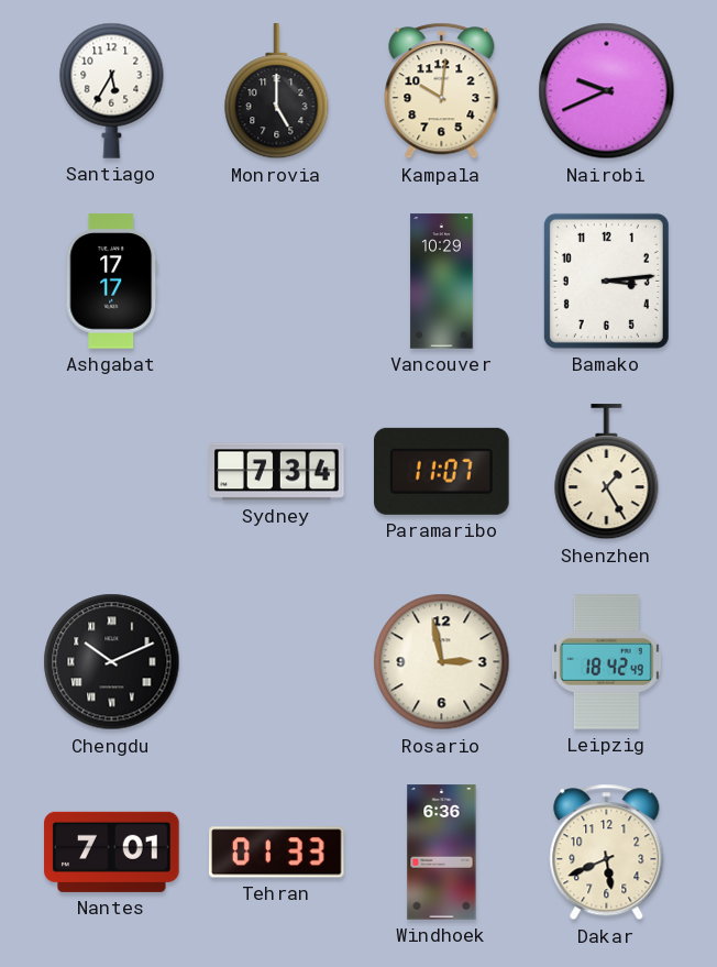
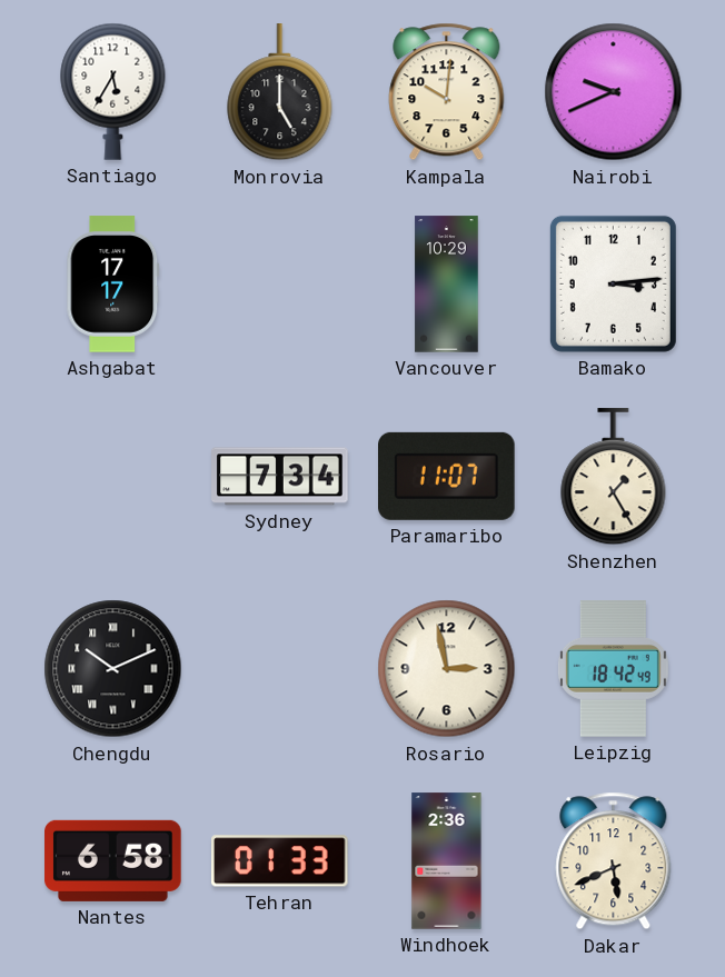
Nantes: 7:01 -> 6:58
Windhoek: 6:36 -> 2:36
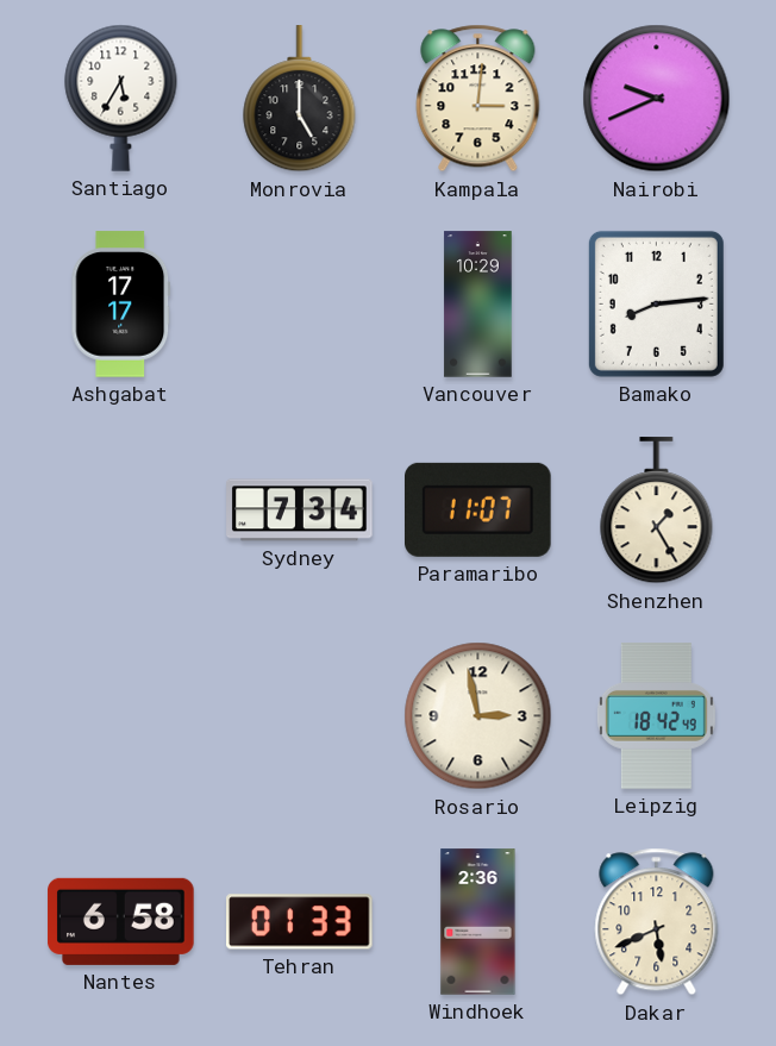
Kampala: 10:01 -> 3:01
Bamako: 3:14 -> 8:14
Chengdu: 10:11 -> none
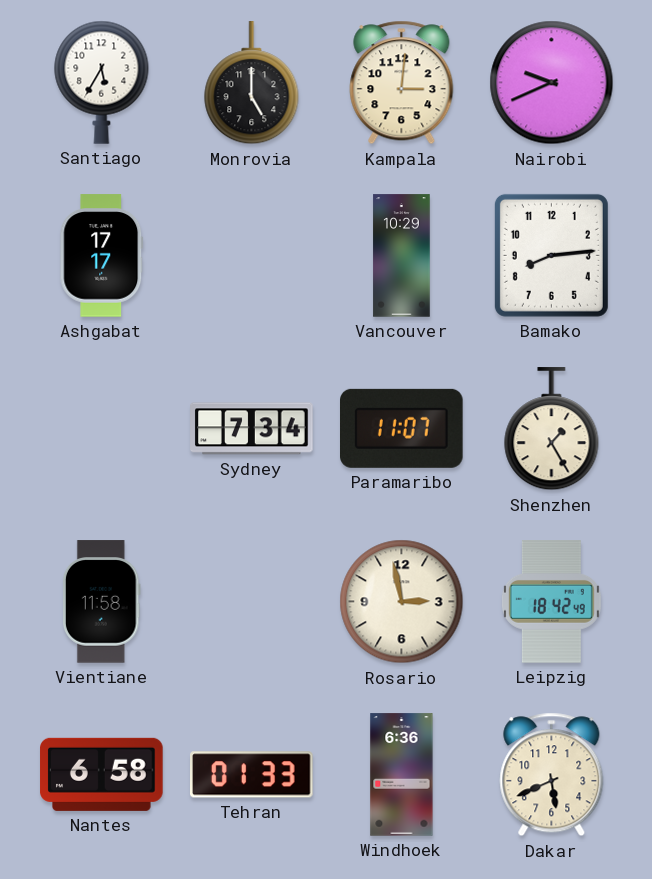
Vientiane: none -> 11:58
Windhoek: 2:36 -> 6:36
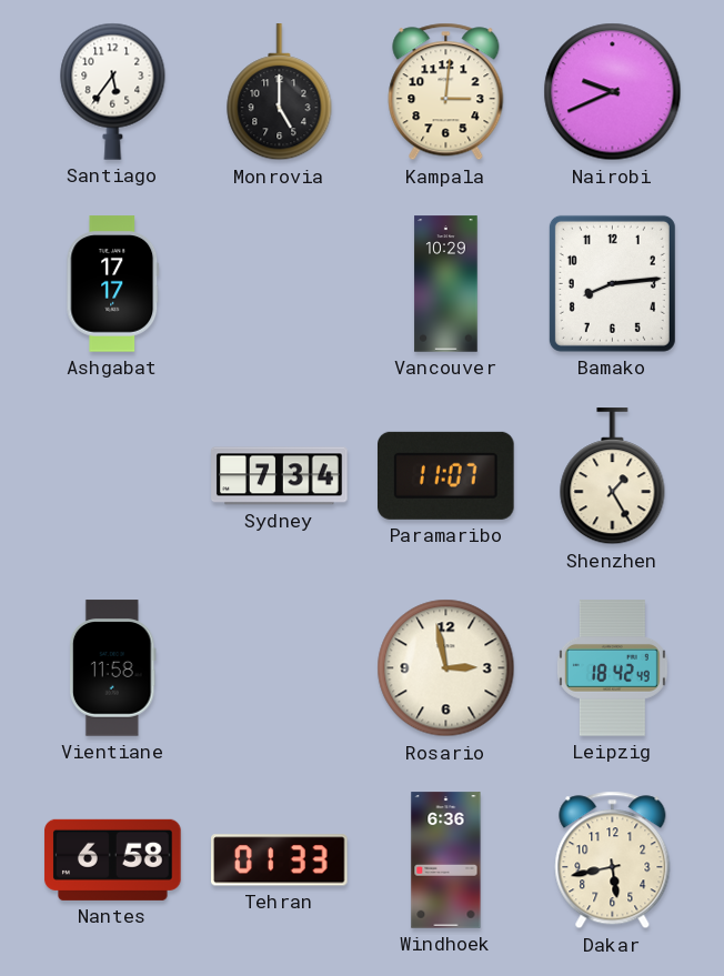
Santiago: 5:35 -> 5:36
Dakar: 5:41 -> 5:43
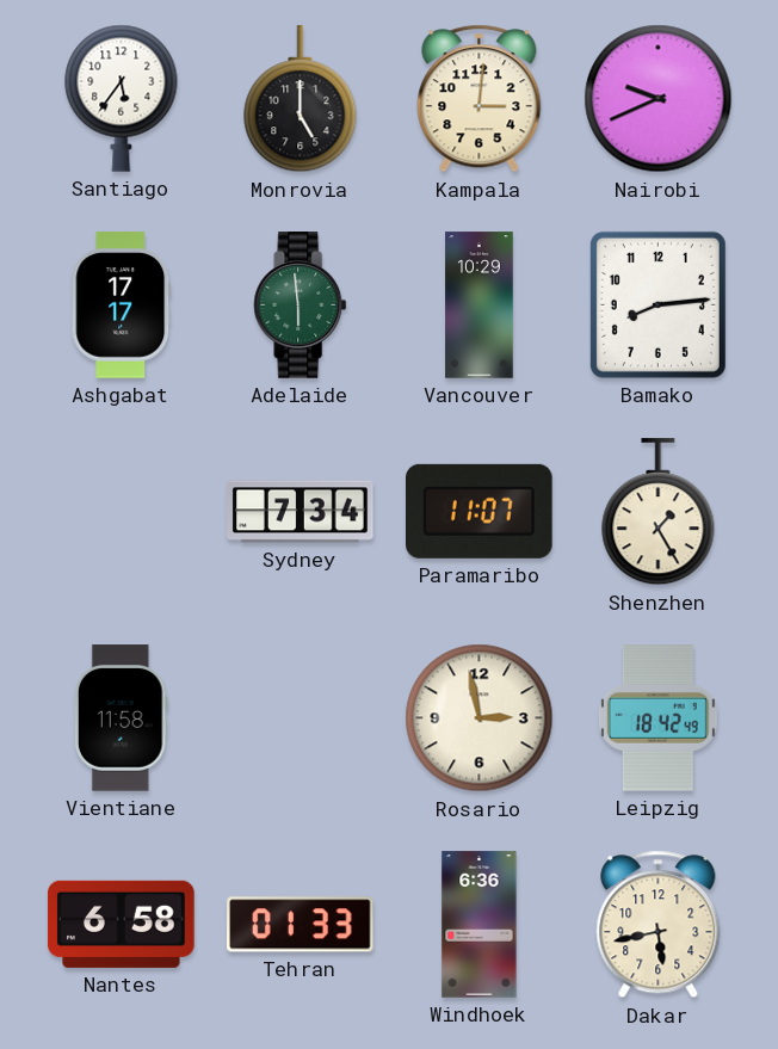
Adelaide: none -> 5:59
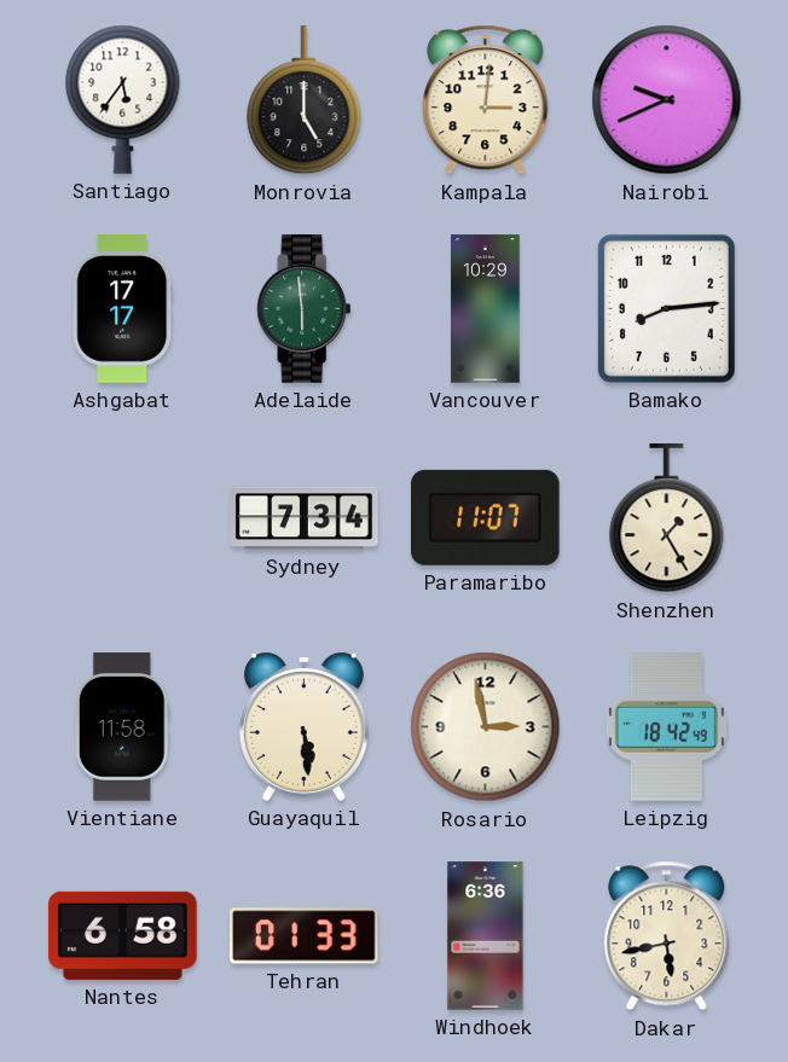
Guayaquil: none -> 5:29
